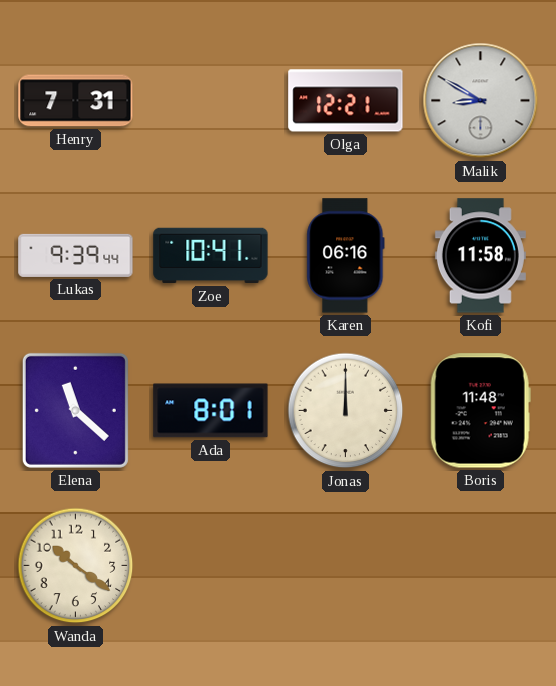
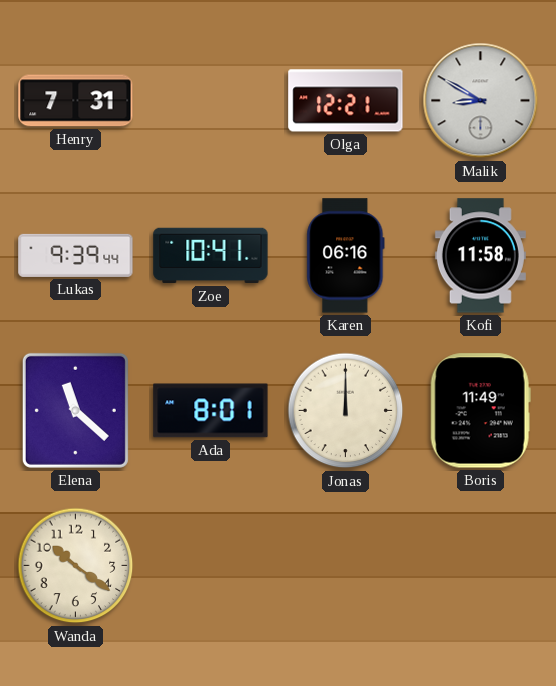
Boris: 11:48 -> 11:49
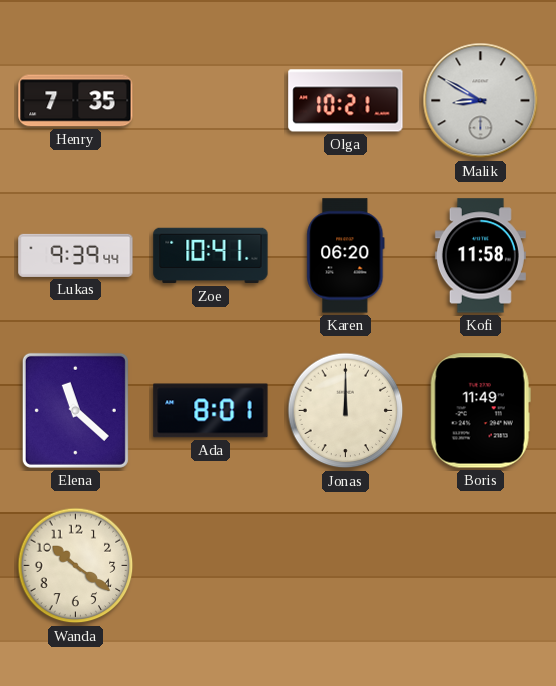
Henry: 7:31 -> 7:35
Olga: 12:21 -> 10:21
Karen: 06:16 -> 06:20
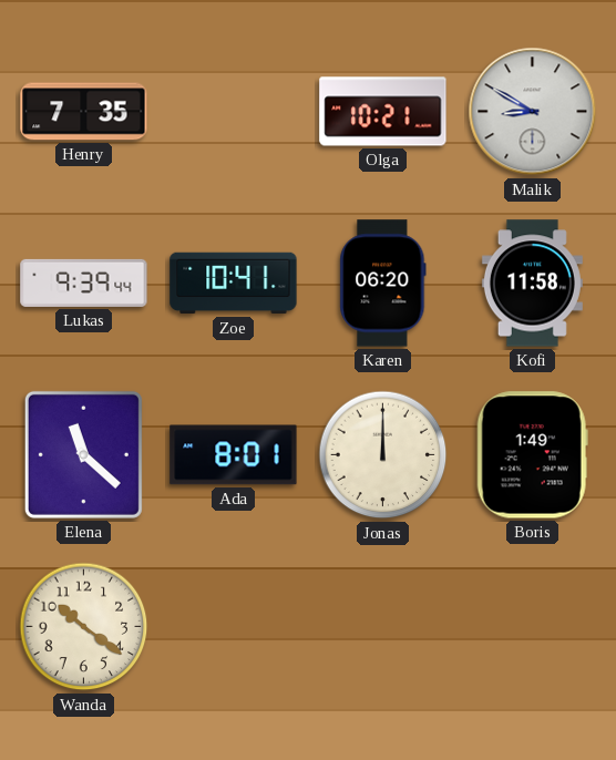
Boris: 11:49 -> 1:49
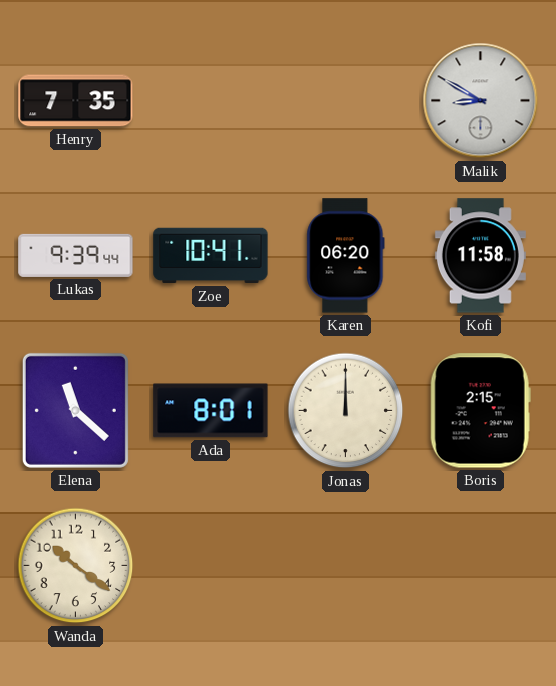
Olga: 10:21 -> none
Boris: 1:49 -> 2:15
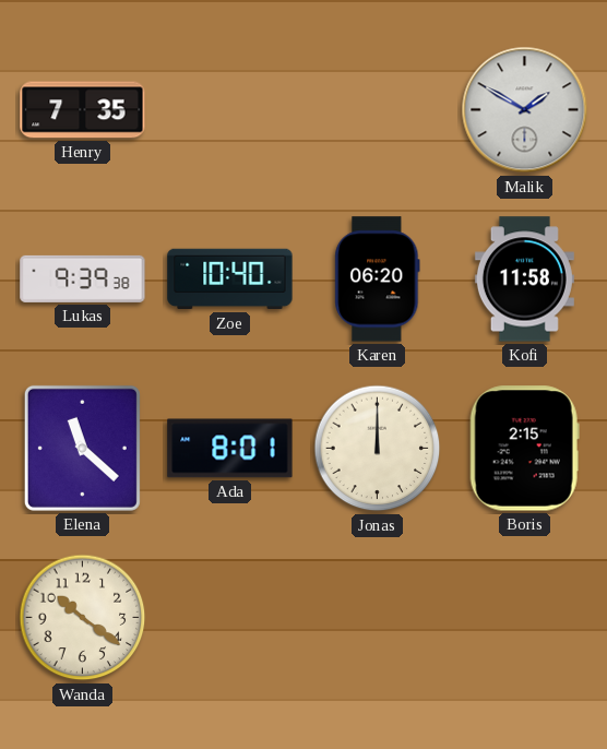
Malik: 8:50 -> 1:50
Lukas: 9:39:44 -> 9:39:38
Zoe: 10:41 -> 10:40
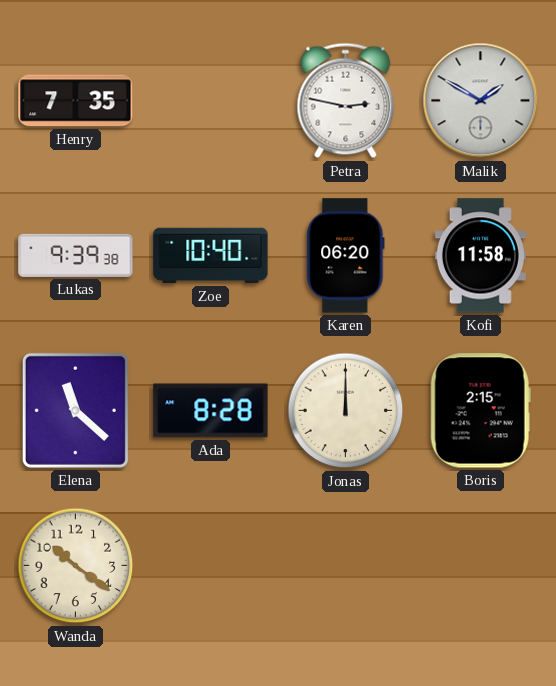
Petra: none -> 2:47
Ada: 8:01 -> 8:28
